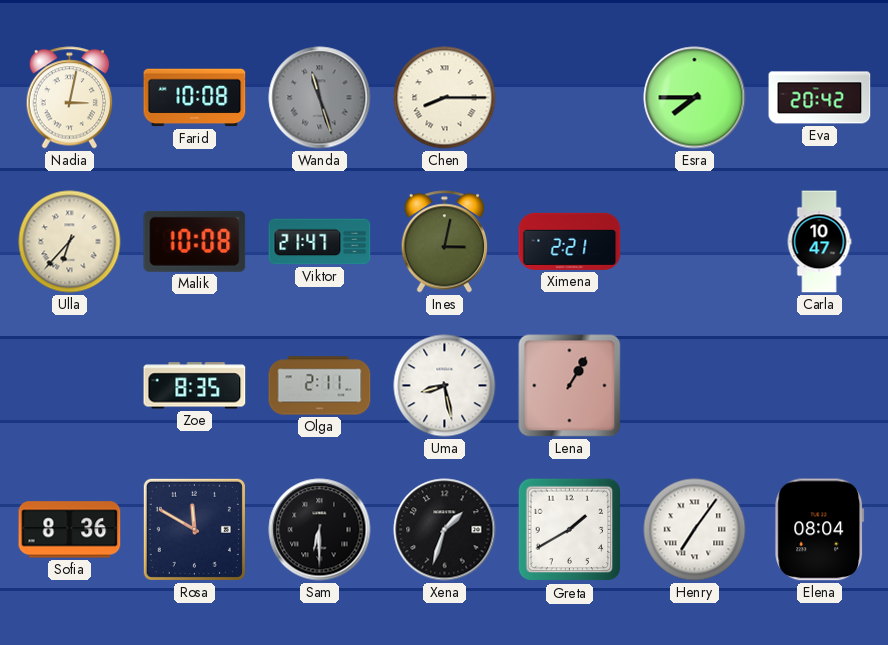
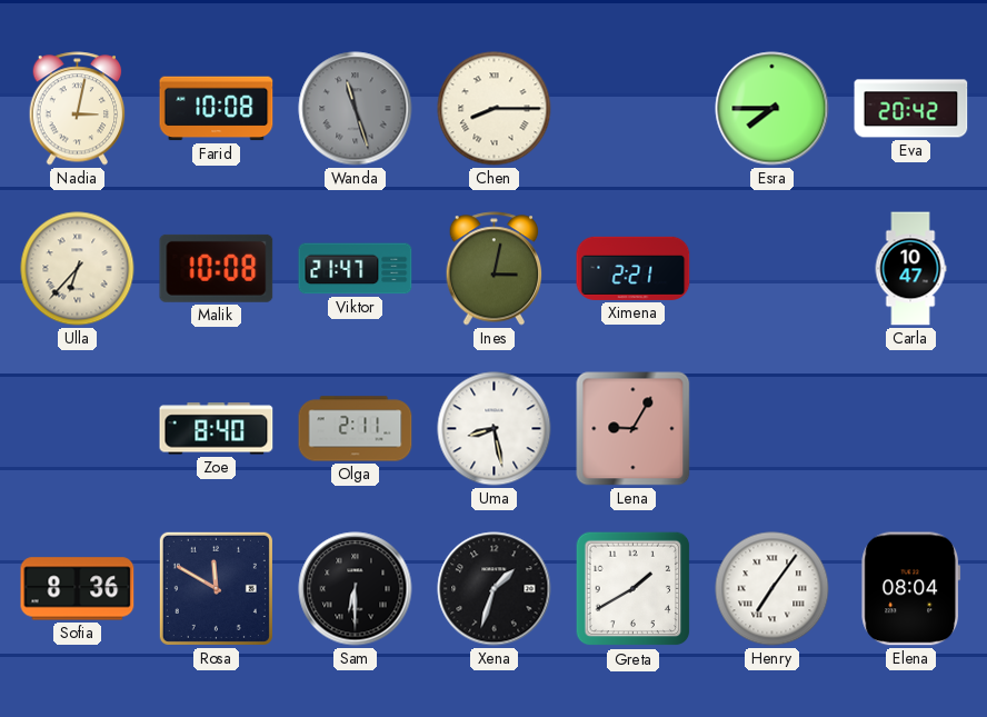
Zoe: 8:35 -> 8:40
Lena: 1:05 -> 9:05
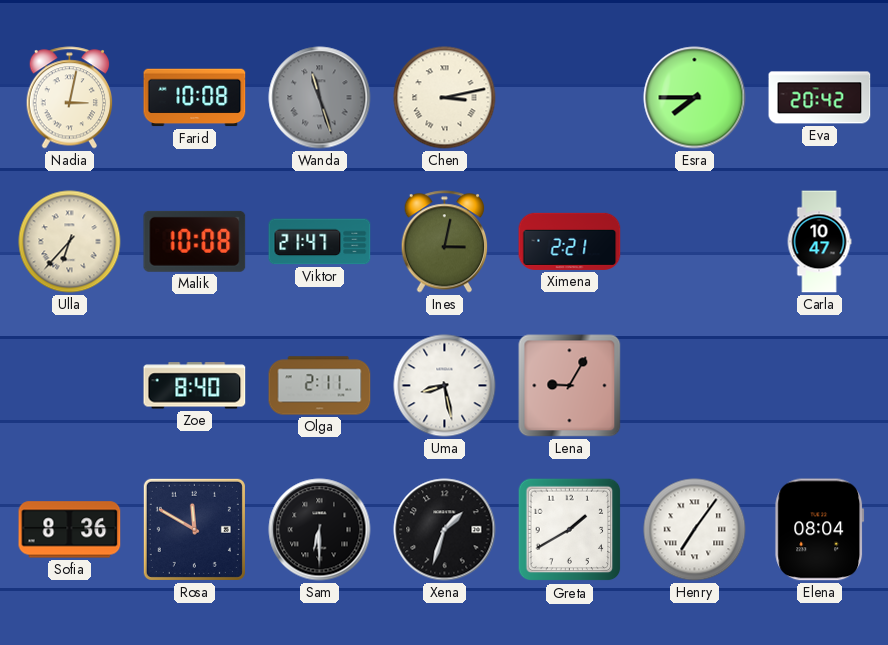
Chen: 8:15 -> 3:13
